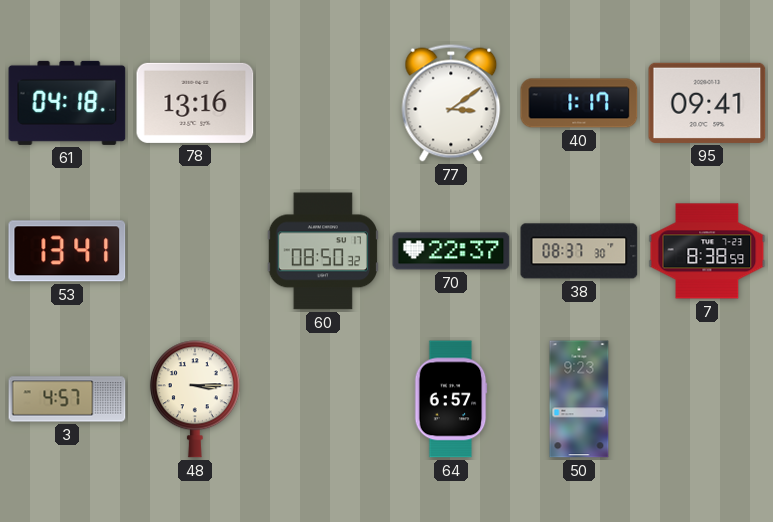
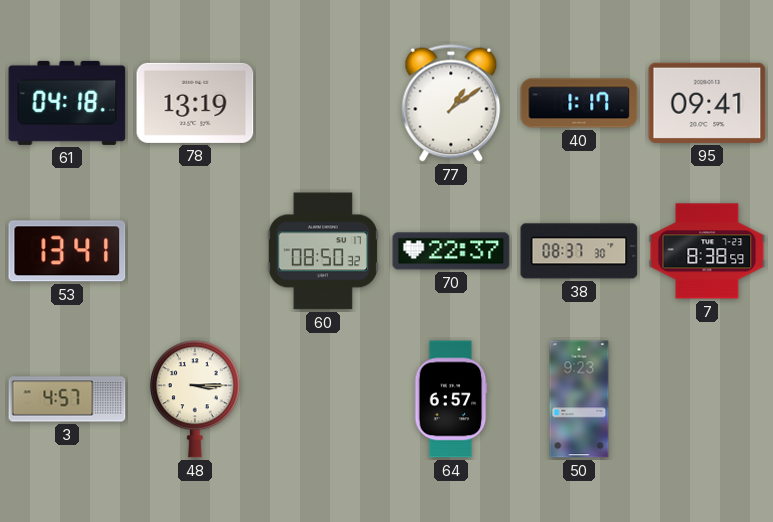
78: 13:16 -> 13:19
77: 3:09 -> 1:09
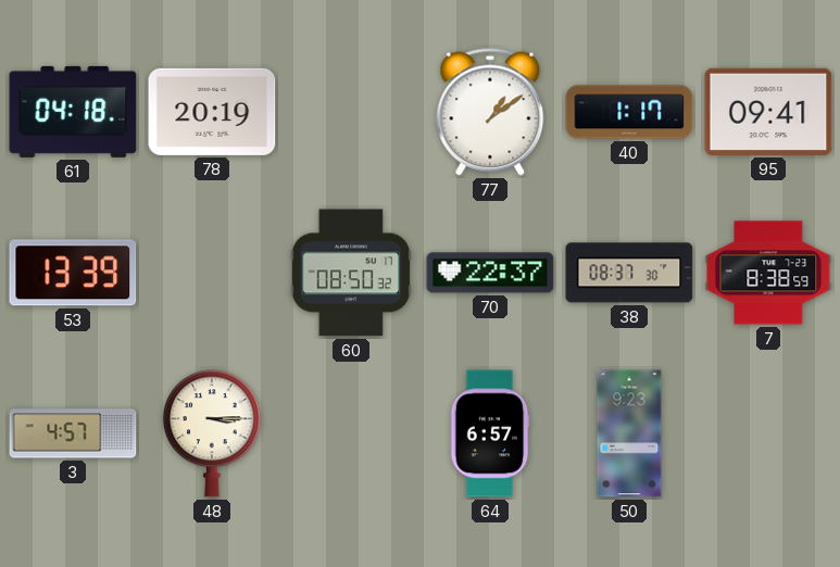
78: 13:19 -> 20:19
53: 13:41 -> 13:39
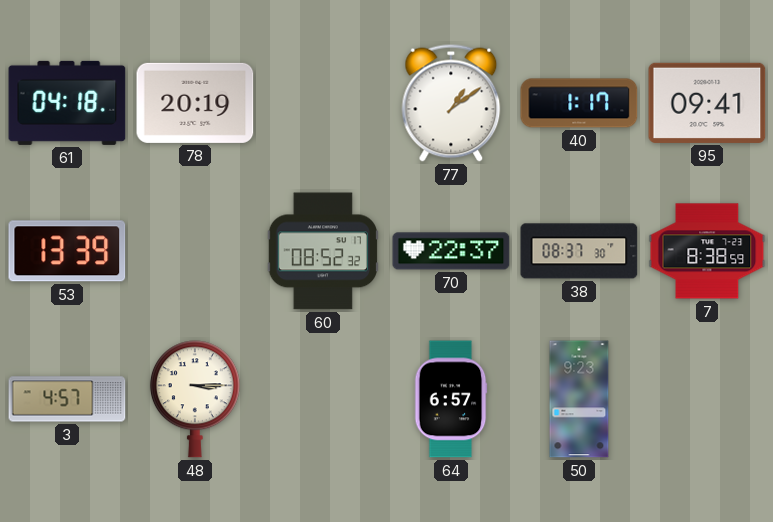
60: 08:50 -> 08:52
